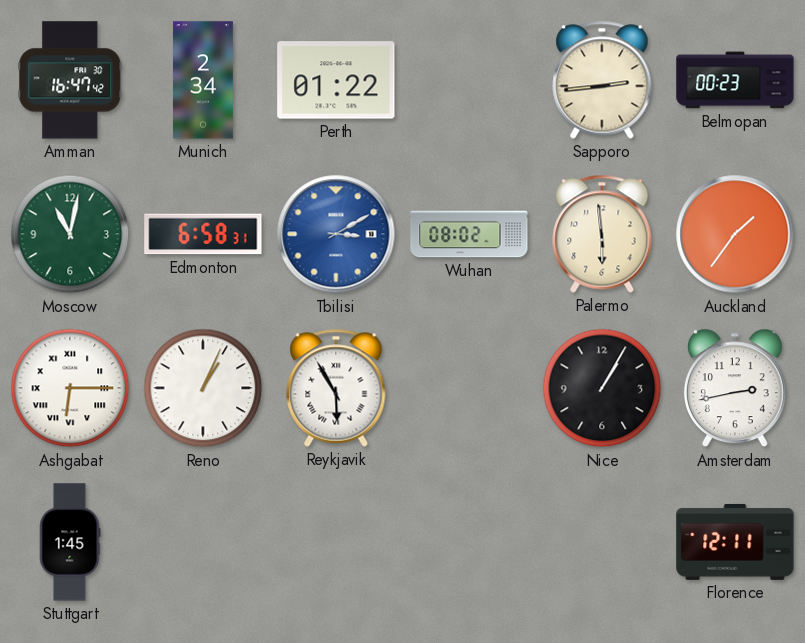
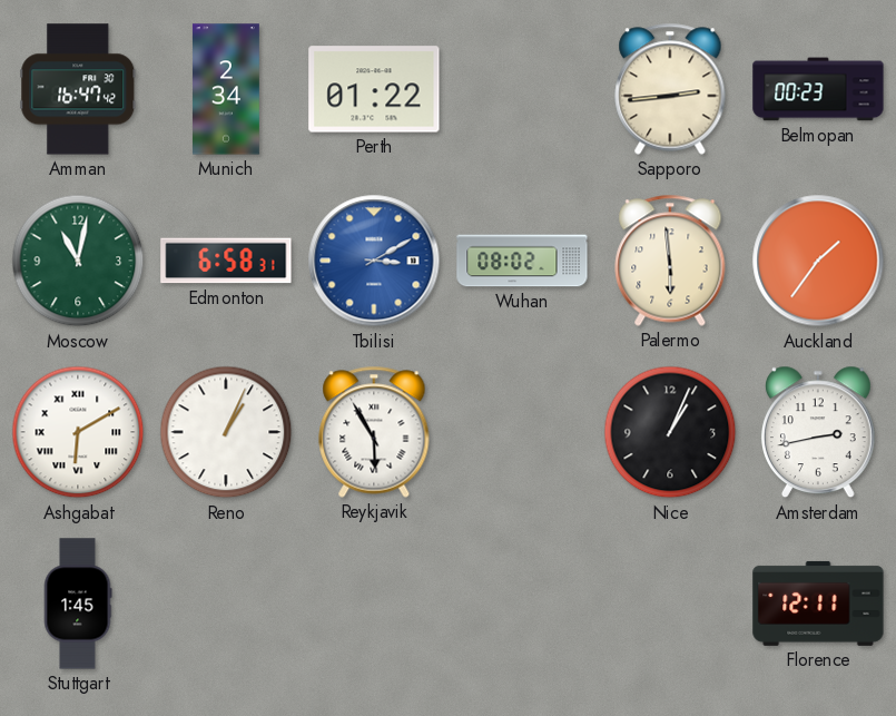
Ashgabat: 6:15 -> 6:10
Nice: 1:05 -> 1:04
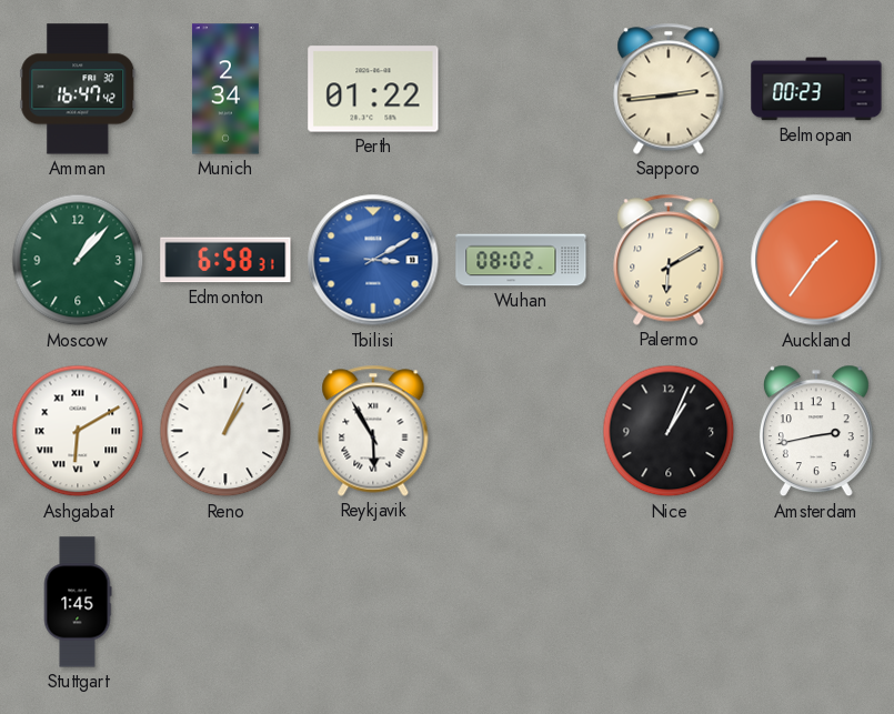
Moscow: 11:02 -> 1:07
Palermo: 5:59 -> 6:10
Florence: 12:11 -> none
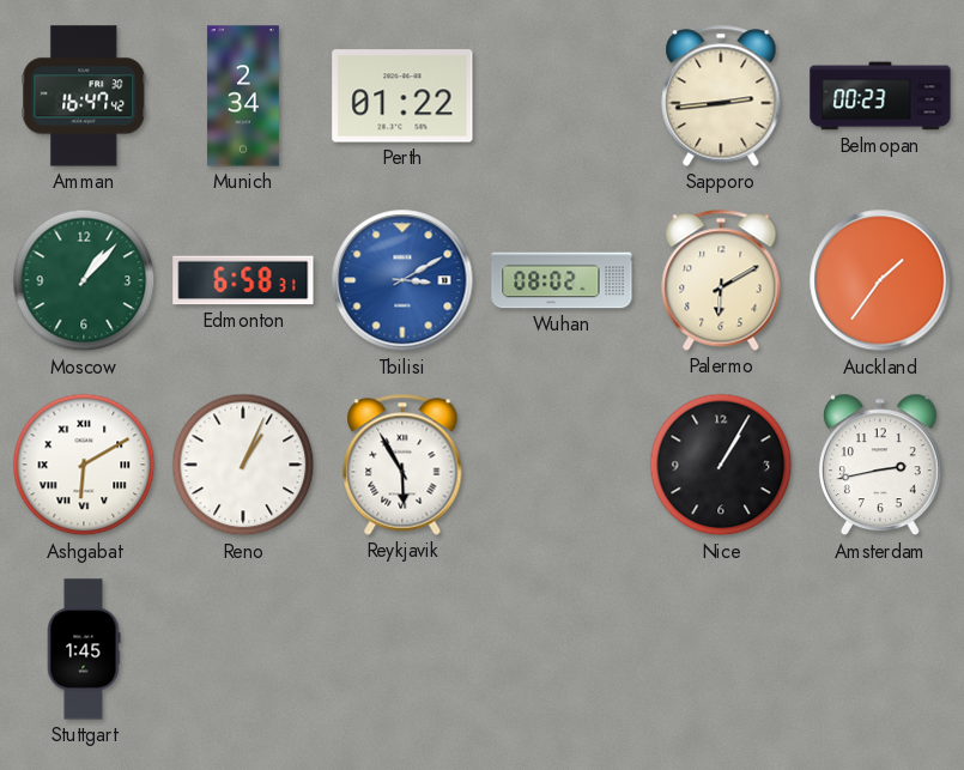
Nice: 1:04 -> 1:05
